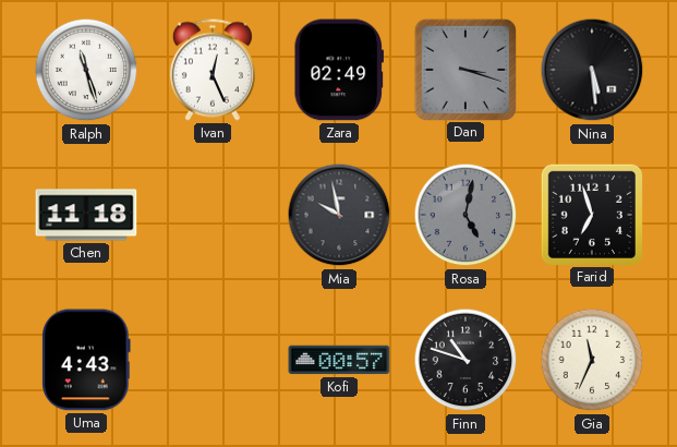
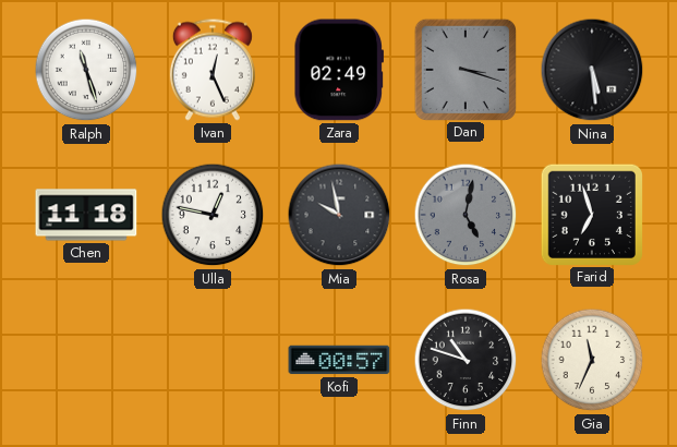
Ulla: none -> 12:47
Uma: 4:43 -> none
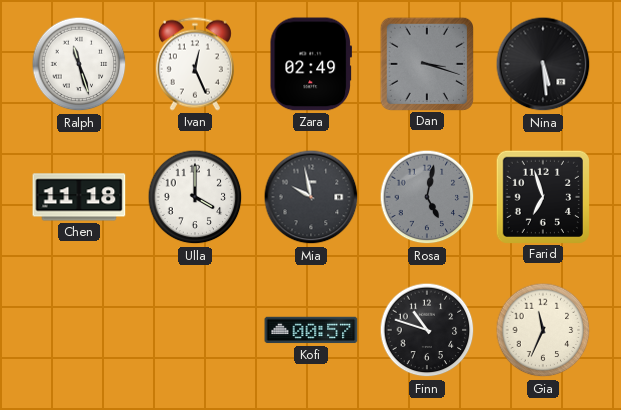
Ulla: 12:47 -> 4:00
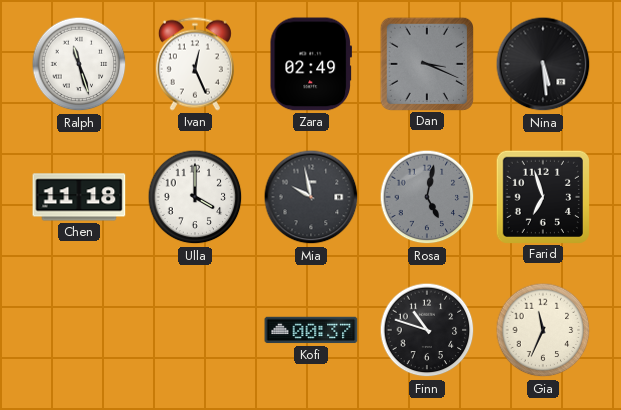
Dan: 3:18 -> 3:19
Kofi: 00:57 -> 00:37
